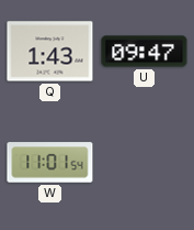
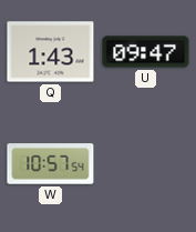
W: 11:01 -> 10:57
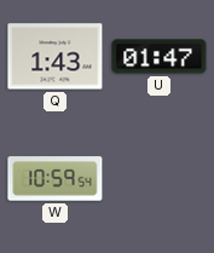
U: 09:47 -> 01:47
W: 10:57 -> 10:59
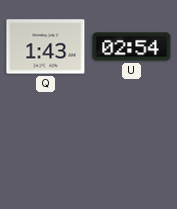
U: 01:47 -> 02:54
W: 10:59 -> none
